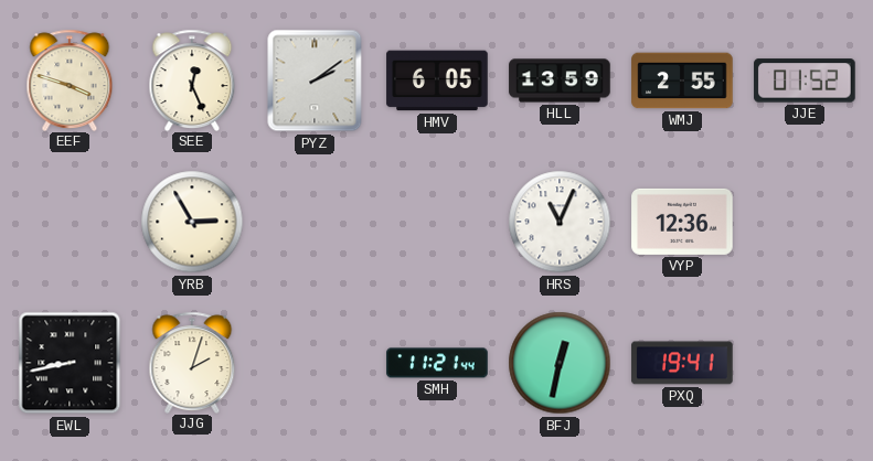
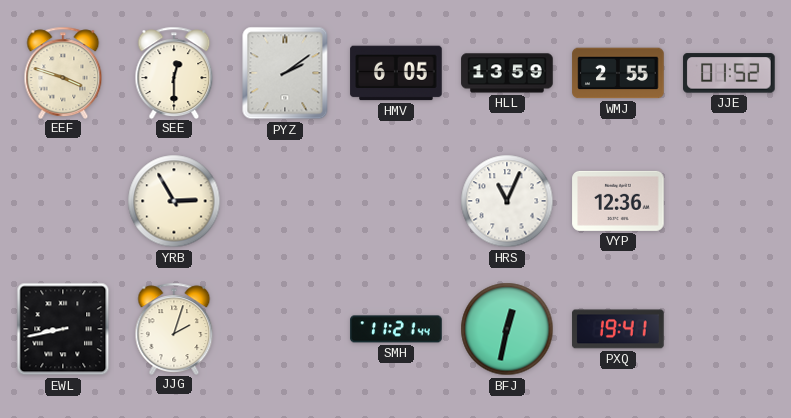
SEE: 12:26 -> 12:30
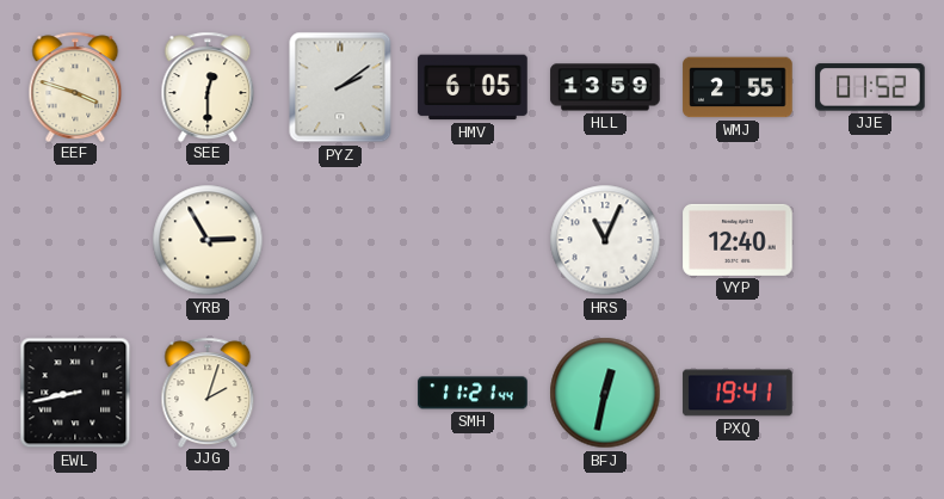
VYP: 12:36 -> 12:40
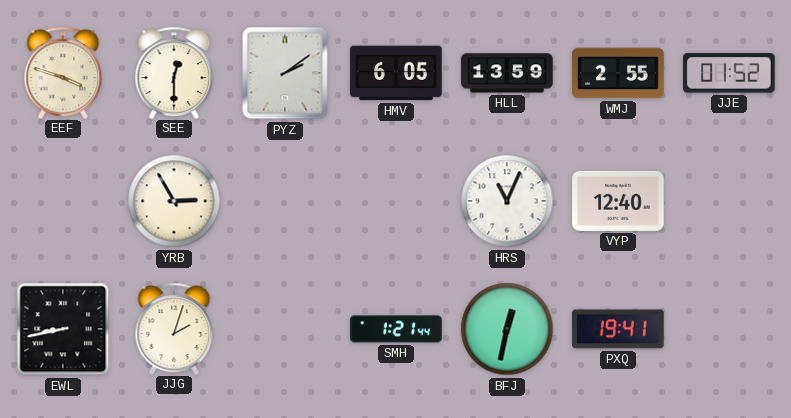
SMH: 11:21 -> 1:21
